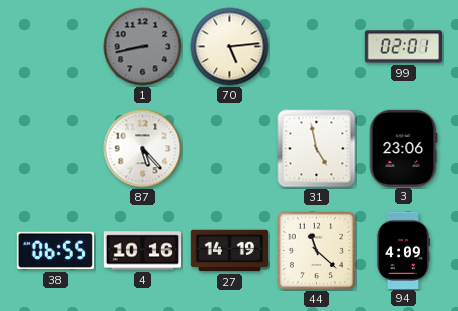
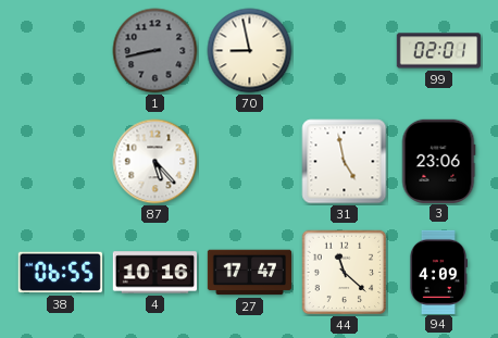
70: 5:14 -> 8:58
27: 14:19 -> 17:47
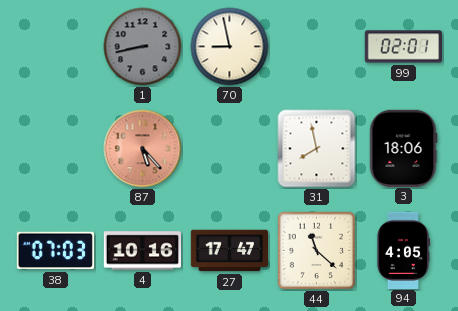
87 dial: white -> salmon
31: 4:58 -> 7:58
3: 23:06 -> 18:06
38: 06:55 -> 07:03
94: 4:09 -> 4:05
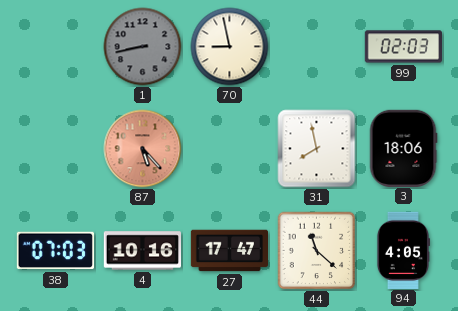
99: 02:01 -> 02:03
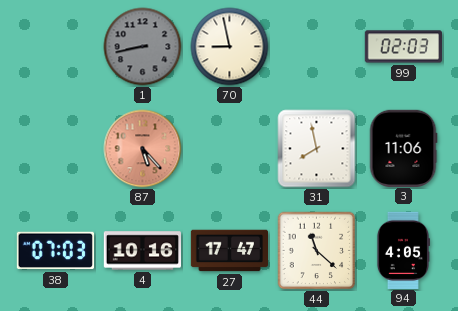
3: 18:06 -> 11:06
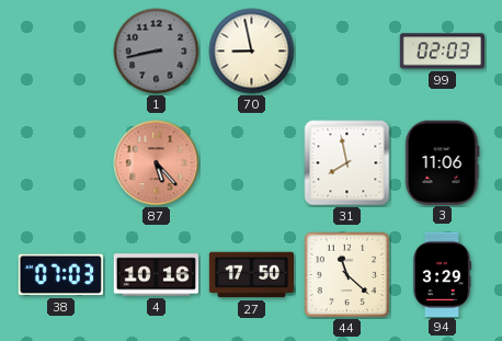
27: 17:47 -> 17:50
94: 4:05 -> 3:29
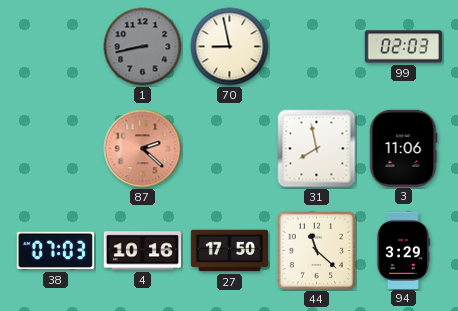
87: 5:23 -> 2:22
